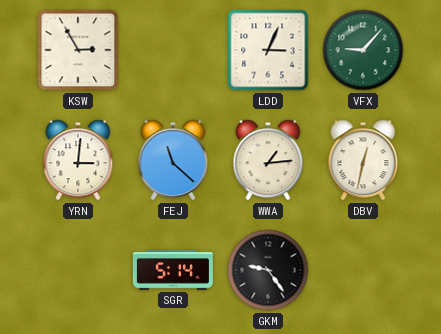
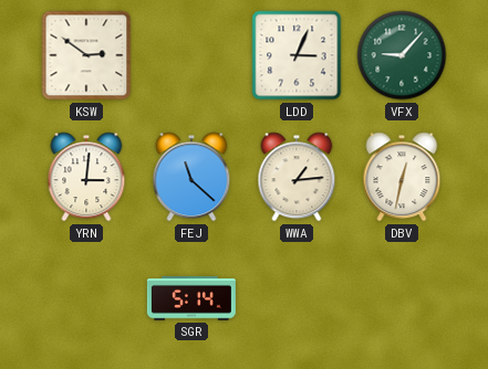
KSW: 2:55 -> 2:51
GKM: 9:24 -> none
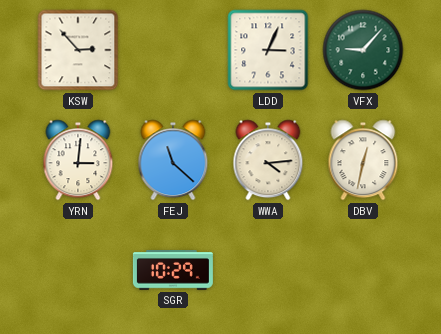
KSW: 2:51 -> 2:53
WWA: 1:14 -> 4:14
SGR: 5:14 -> 10:29
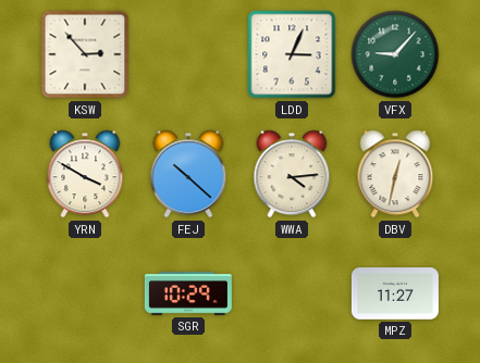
YRN: 3:01 -> 3:50
FEJ: 11:22 -> 10:22
MPZ: none -> 11:27
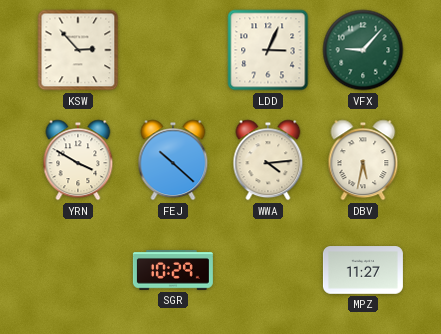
DBV: 12:32 -> 5:32
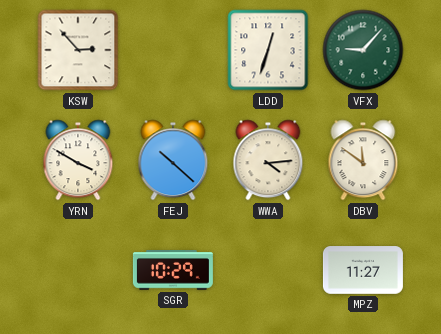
LDD: 3:04 -> 12:33
DBV: 5:32 -> 11:51
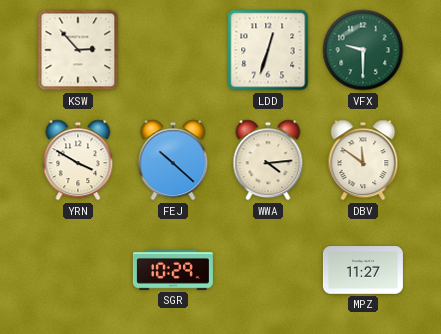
VFX: 9:07 -> 9:30
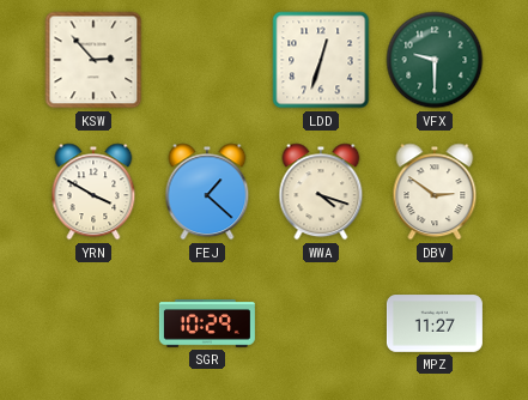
FEJ: 10:22 -> 1:22
WWA: 4:14 -> 4:18
DBV: 11:51 -> 2:51
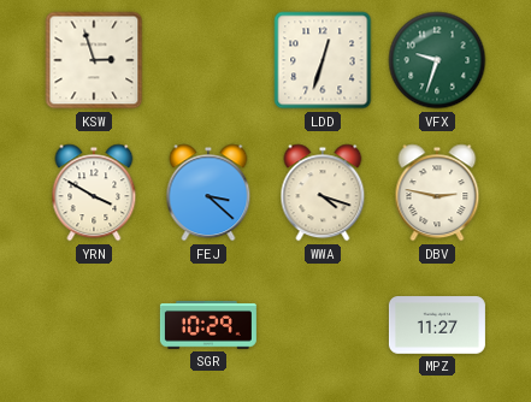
KSW: 2:53 -> 2:57
VFX: 9:30 -> 9:33
FEJ: 1:22 -> 3:22
DBV: 2:51 -> 2:47
